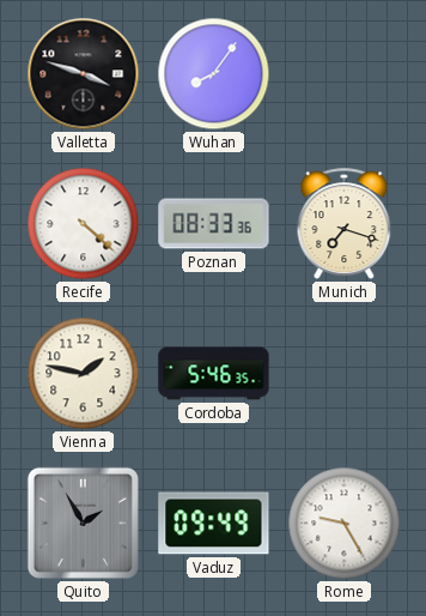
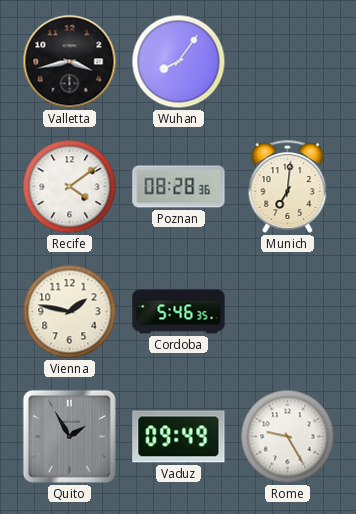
Valletta: 3:48 -> 3:43
Recife: 4:22 -> 4:09
Poznan: 08:33 -> 08:28
Munich: 7:18 -> 7:01
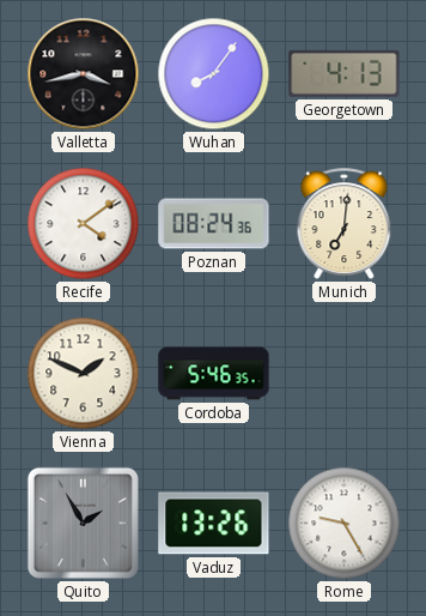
Georgetown: none -> 4:13
Poznan: 08:28 -> 08:24
Vienna: 1:47 -> 1:49
Vaduz: 09:49 -> 13:26
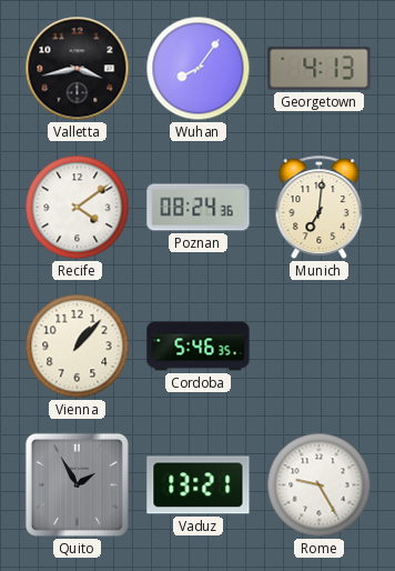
Vienna: 1:49 -> 1:07
Vaduz: 13:26 -> 13:21
